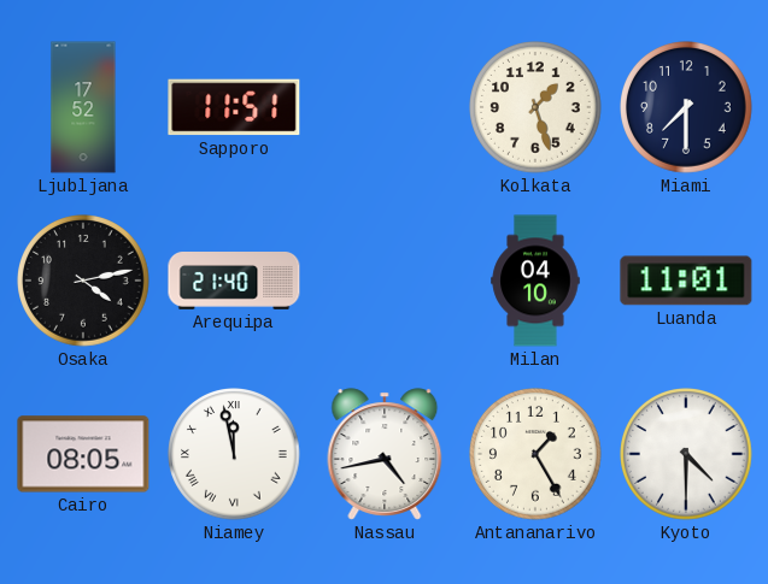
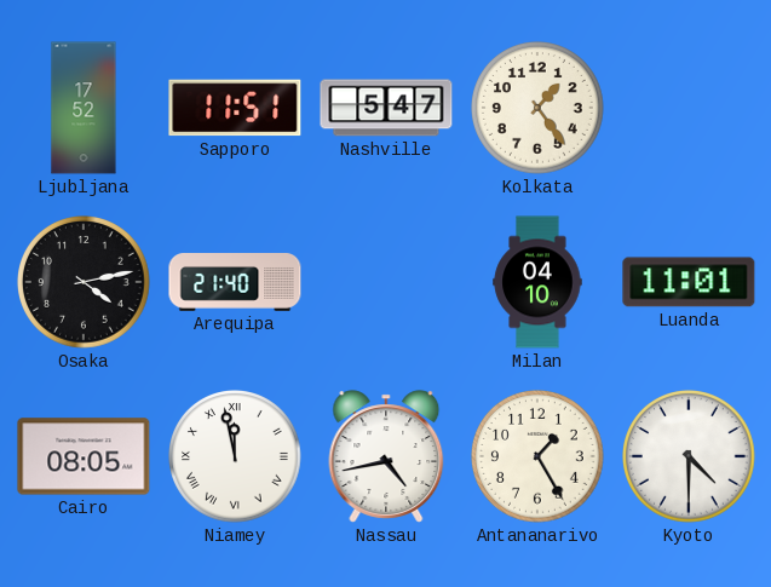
Nashville: none -> 5:47
Kolkata: 1:27 -> 1:24
Miami: 7:30 -> none
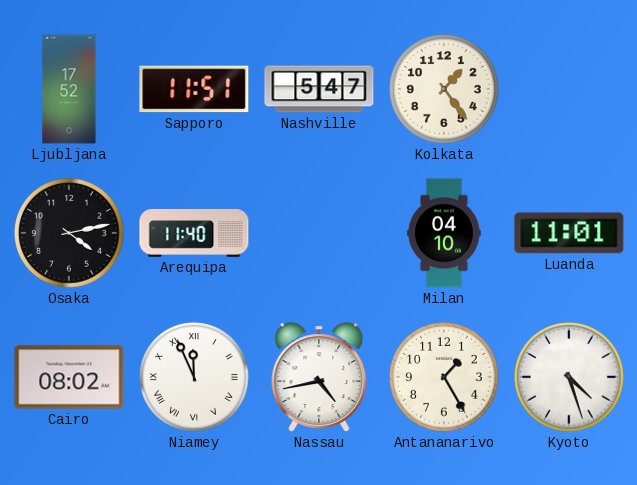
Arequipa: 21:40 -> 11:40
Cairo: 08:05 -> 08:02
Niamey: 11:58 -> 11:56
Kyoto: 4:30 -> 4:27
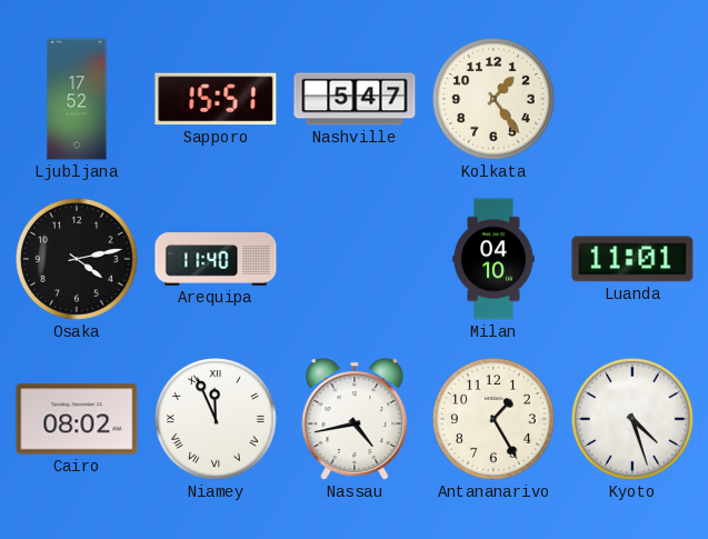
Sapporo: 11:51 -> 15:51
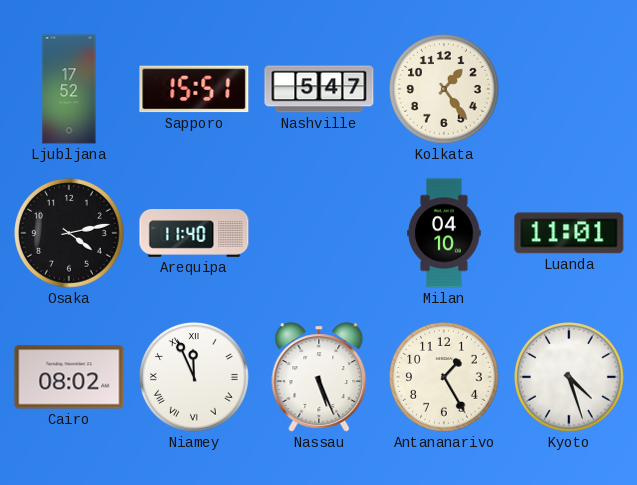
Nassau: 4:43 -> 5:26
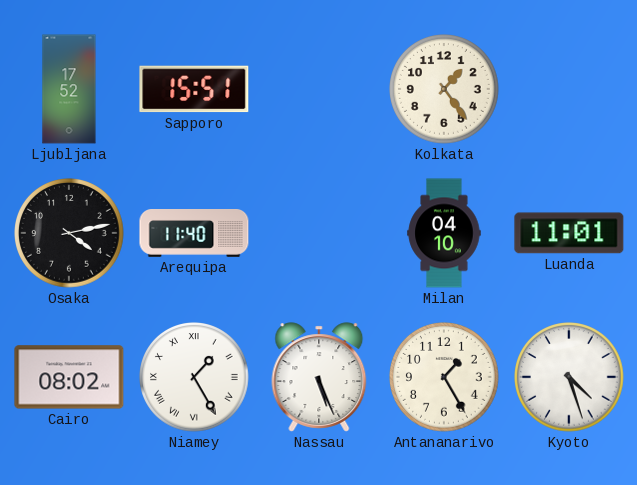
Nashville: 5:47 -> none
Niamey: 11:56 -> 1:25
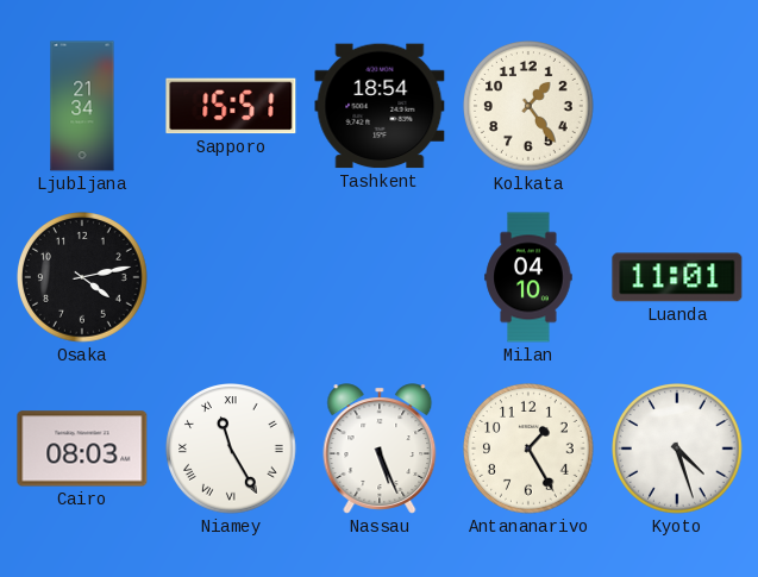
Ljubljana: 17:52 -> 21:34
Tashkent: none -> 18:54
Arequipa: 11:40 -> none
Cairo: 08:02 -> 08:03
Niamey: 1:25 -> 11:25
